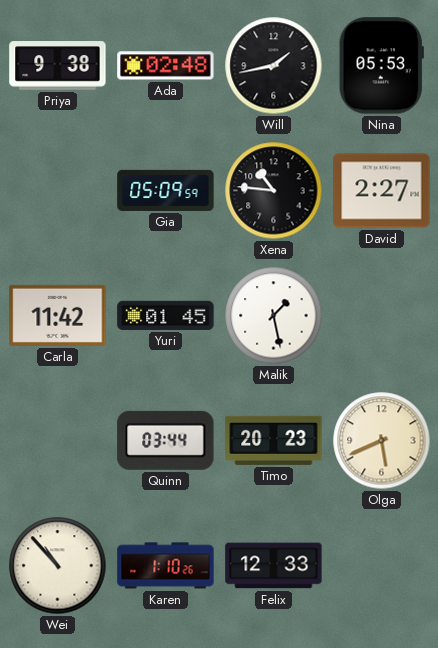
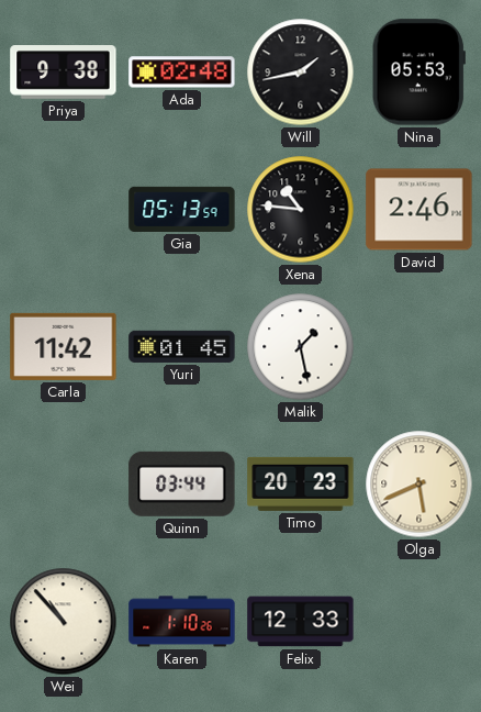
Gia: 05:09 -> 05:13
David: 2:27 -> 2:46
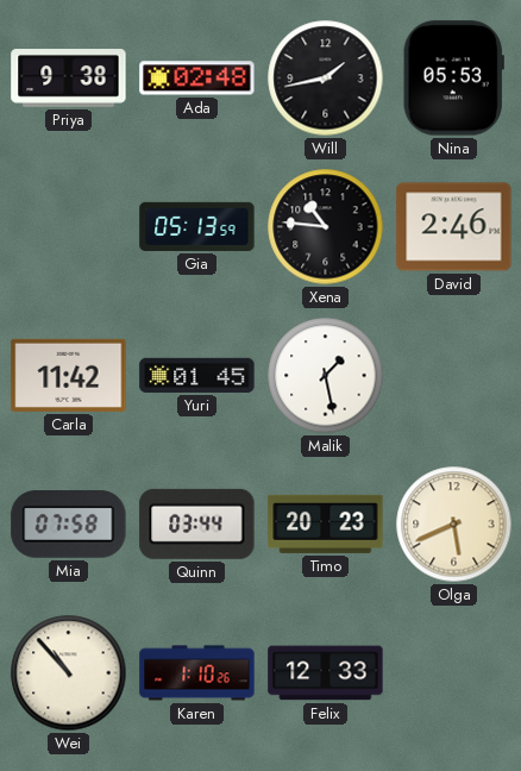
Mia: none -> 07:58
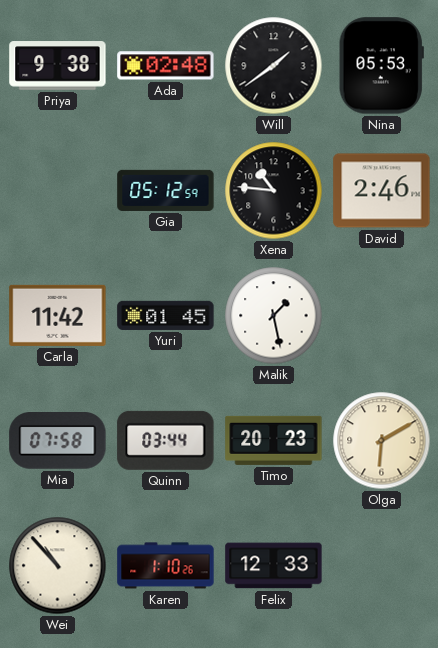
Will: 1:43 -> 1:39
Gia: 05:13 -> 05:12
Olga: 5:41 -> 6:10
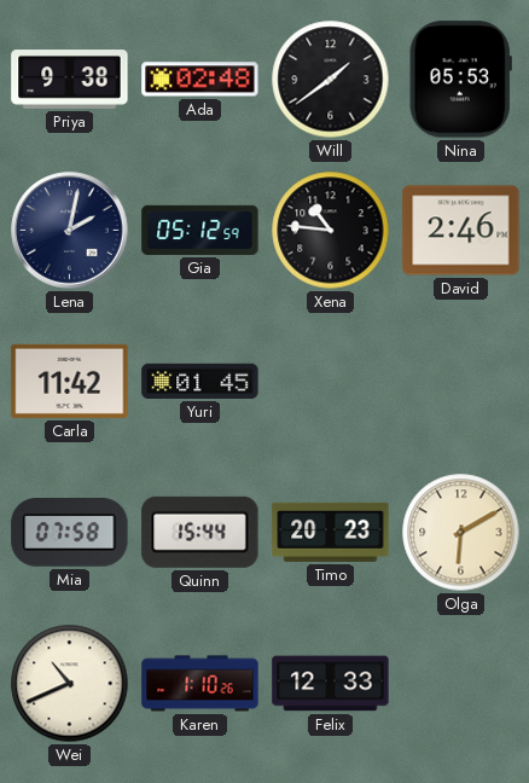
Lena: none -> 2:02
Malik: 1:28 -> none
Quinn: 03:44 -> 15:44
Wei: 10:53 -> 10:41
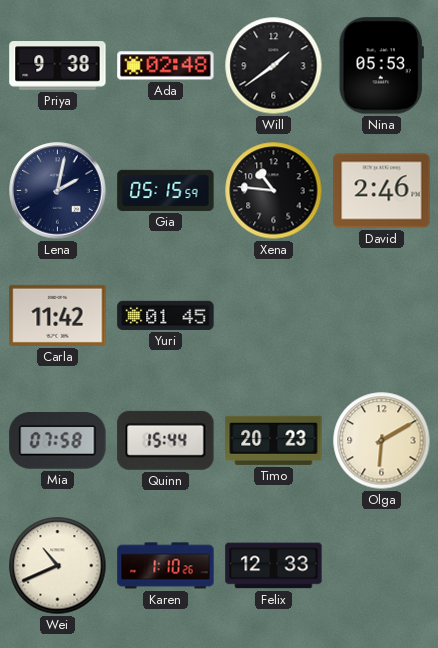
Gia: 05:12 -> 05:15
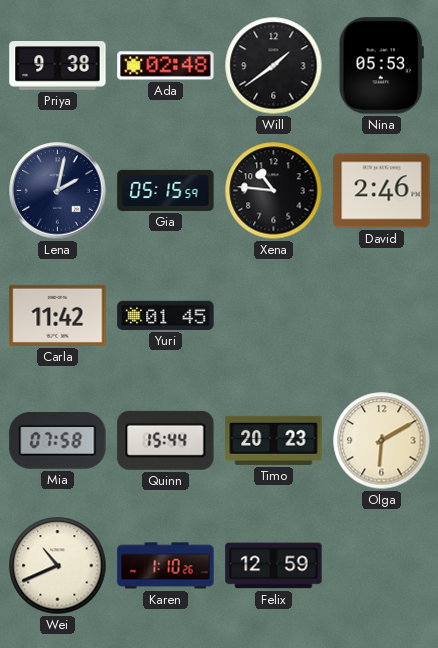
Felix: 12:33 -> 12:59
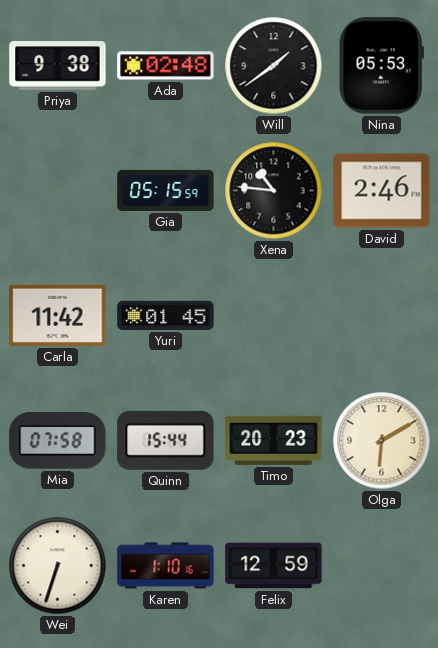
Lena: 2:02 -> none
Wei: 10:41 -> 6:33
Karen: 1:10:26 -> 1:10:16
